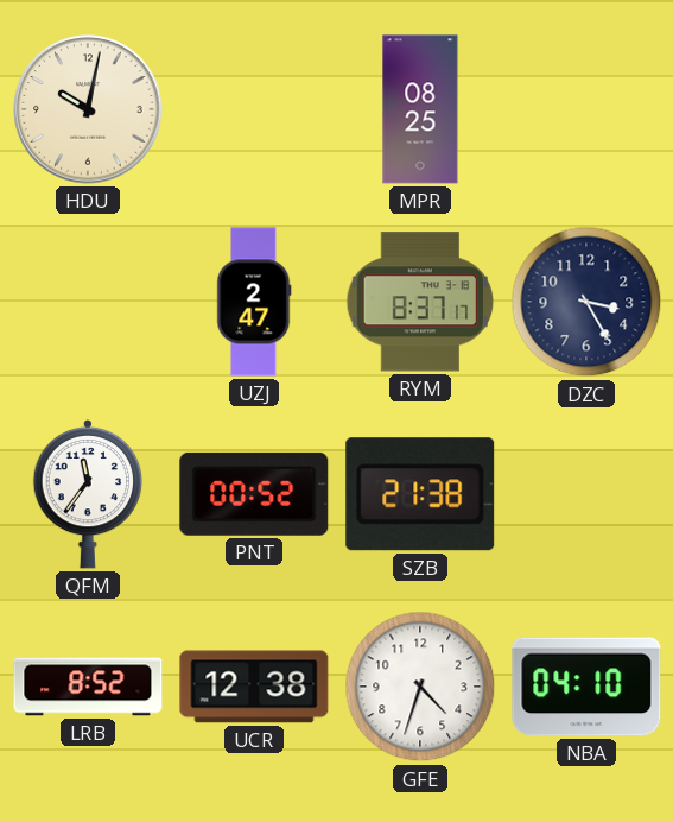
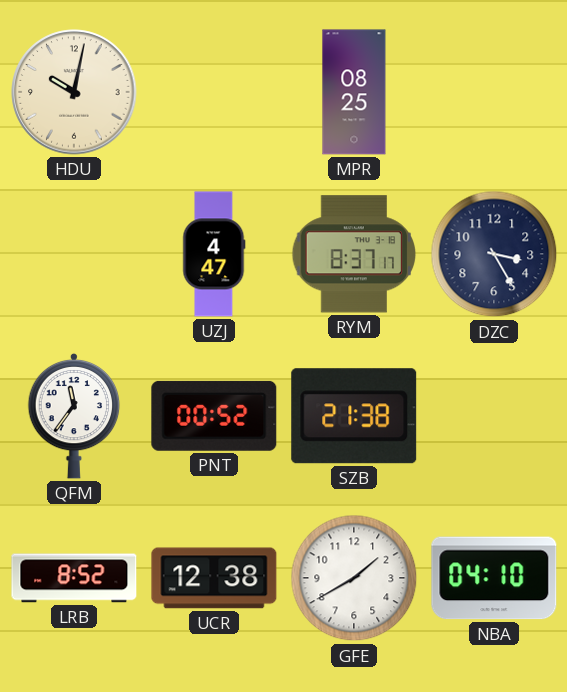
UZJ: 2:47 -> 4:47
GFE: 4:33 -> 1:40
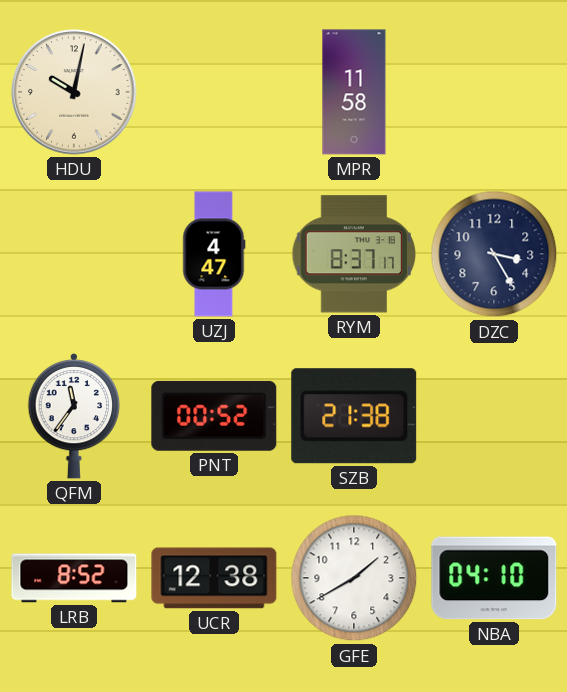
MPR: 08:25 -> 11:58
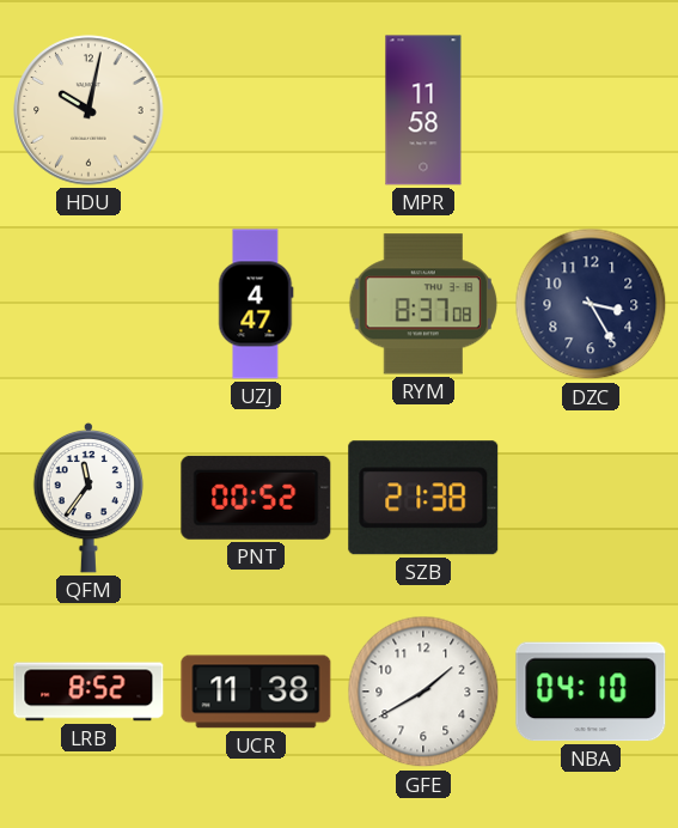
RYM: 8:37:17 -> 8:37:08
UCR: 12:38 -> 11:38
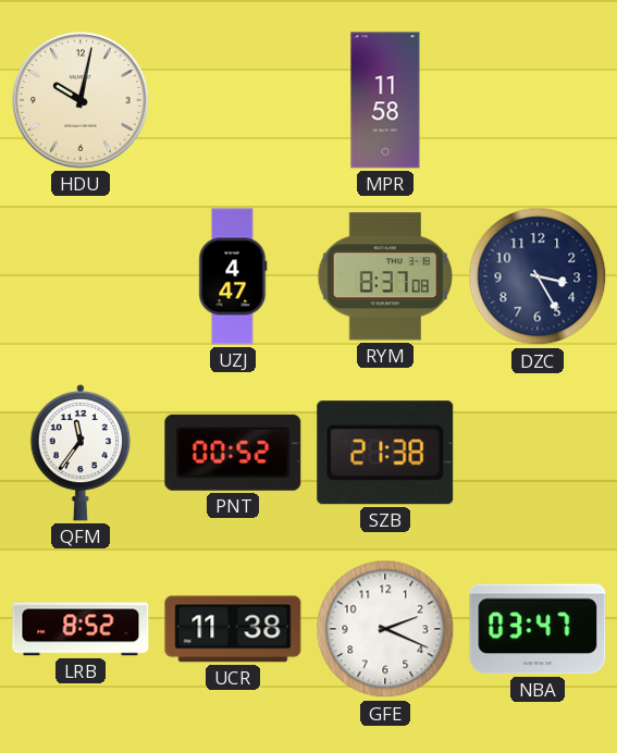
GFE: 1:40 -> 2:19
NBA: 04:10 -> 03:47
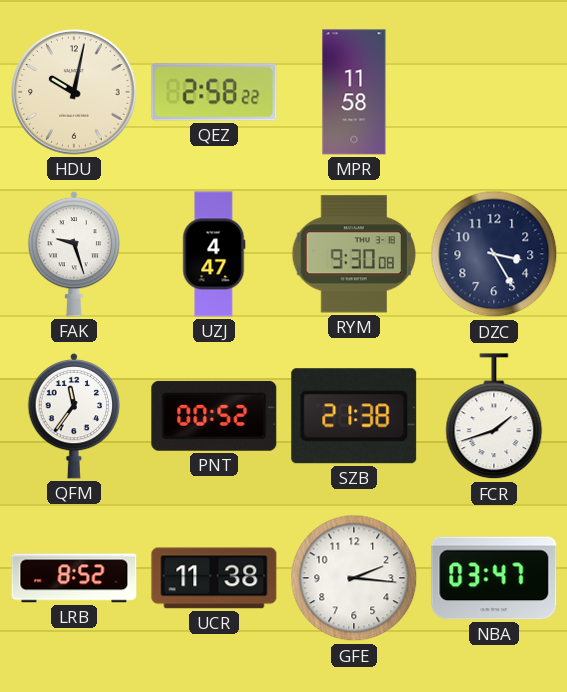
QEZ: none -> 2:58
FAK: none -> 9:27
RYM: 8:37 -> 9:30
FCR: none -> 1:42
GFE: 2:19 -> 2:16
